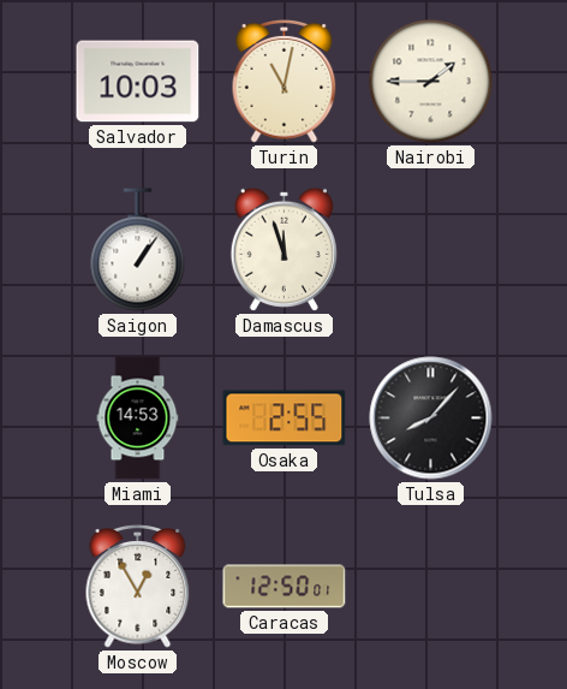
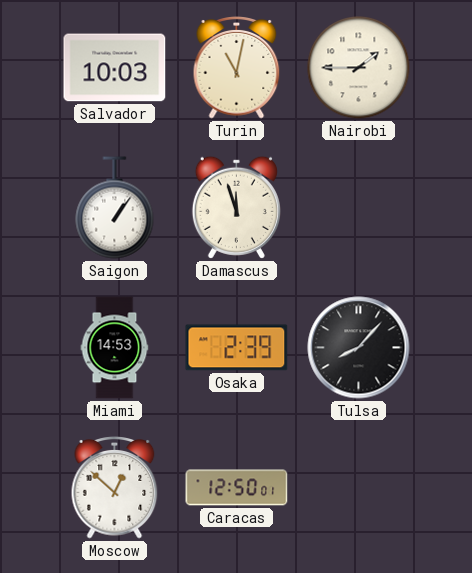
Osaka: 2:55 -> 2:39
Moscow: 12:55 -> 12:52
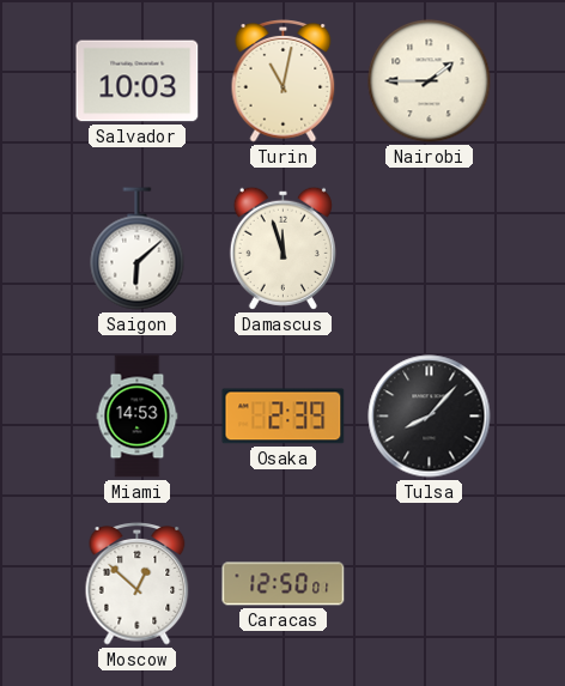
Saigon: 1:06 -> 6:08
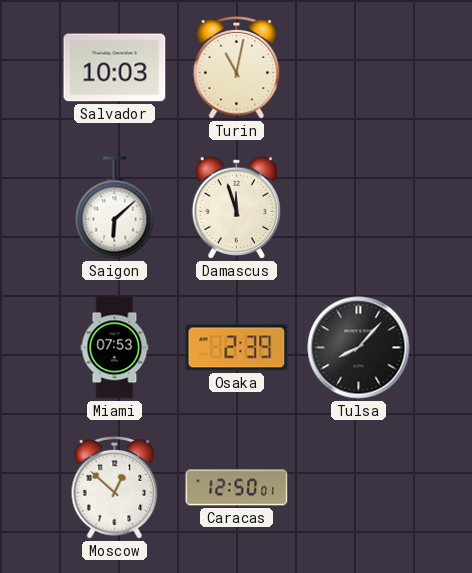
Nairobi: 1:45 -> none
Miami: 14:53 -> 07:53
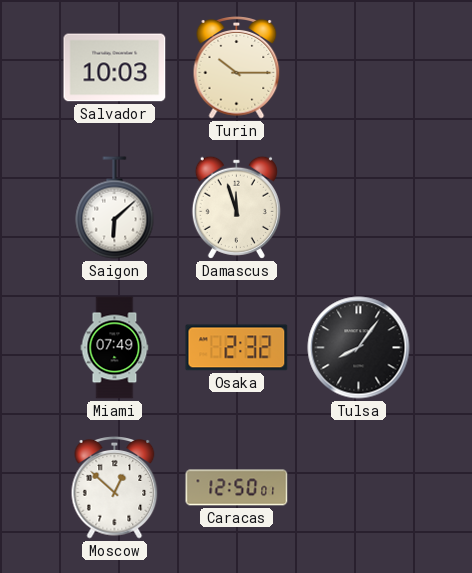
Turin: 11:02 -> 10:15
Miami: 07:53 -> 07:49
Osaka: 2:39 -> 2:32
Tulsa: 8:07 -> 8:06
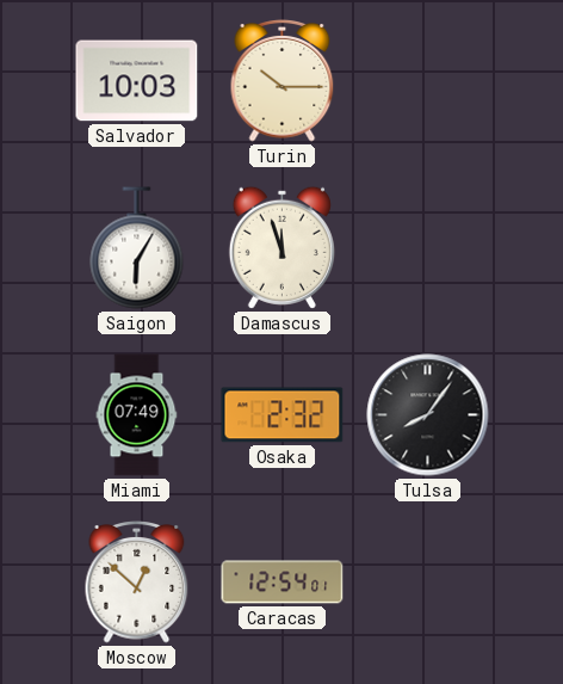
Saigon: 6:08 -> 6:05
Caracas: 12:50 -> 12:54
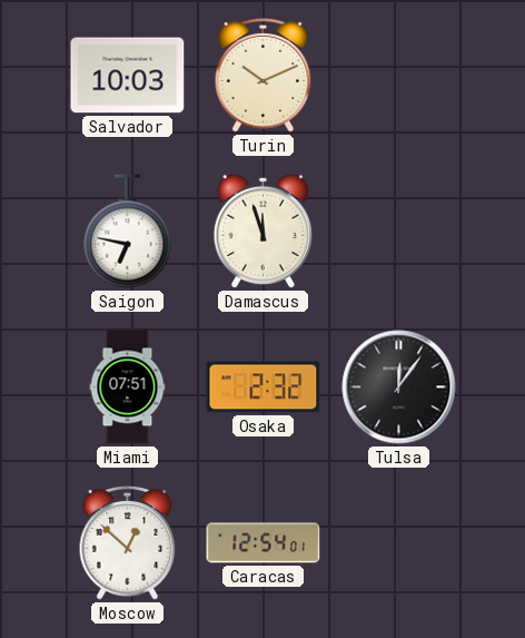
Turin: 10:15 -> 10:11
Saigon: 6:05 -> 6:47
Miami: 07:49 -> 07:51
Tulsa: 8:06 -> 12:06
